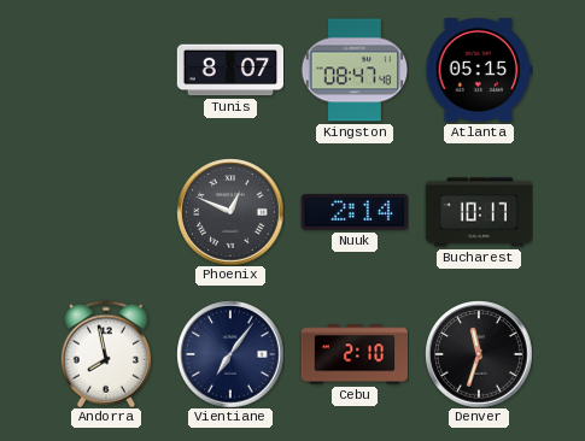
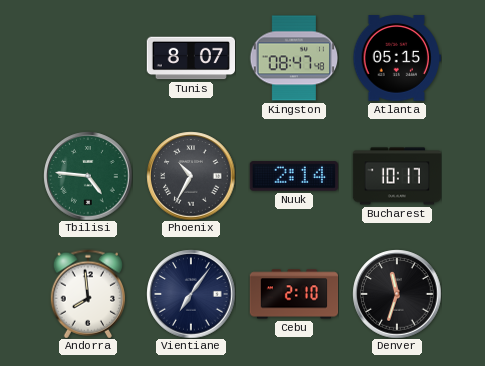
Tbilisi: none -> 4:46
Phoenix: 12:49 -> 10:35
Andorra: 7:58 -> 7:59
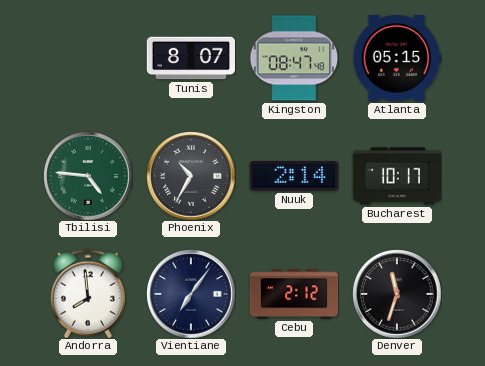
Cebu: 2:10 -> 2:12
